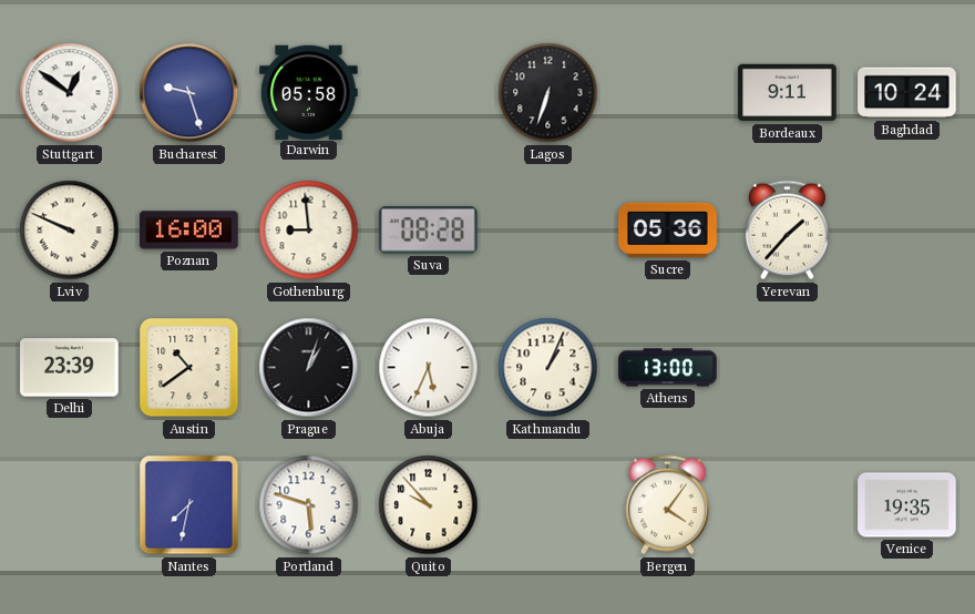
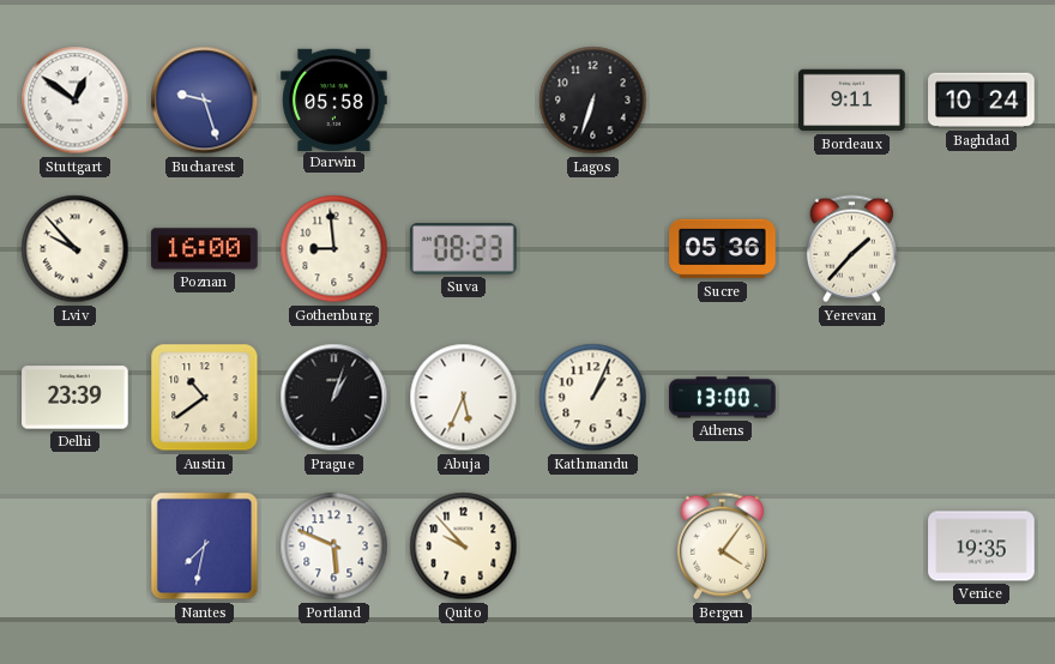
Lviv: 9:49 -> 9:53
Suva: 08:28 -> 08:23
Portland: 5:48 -> 5:49
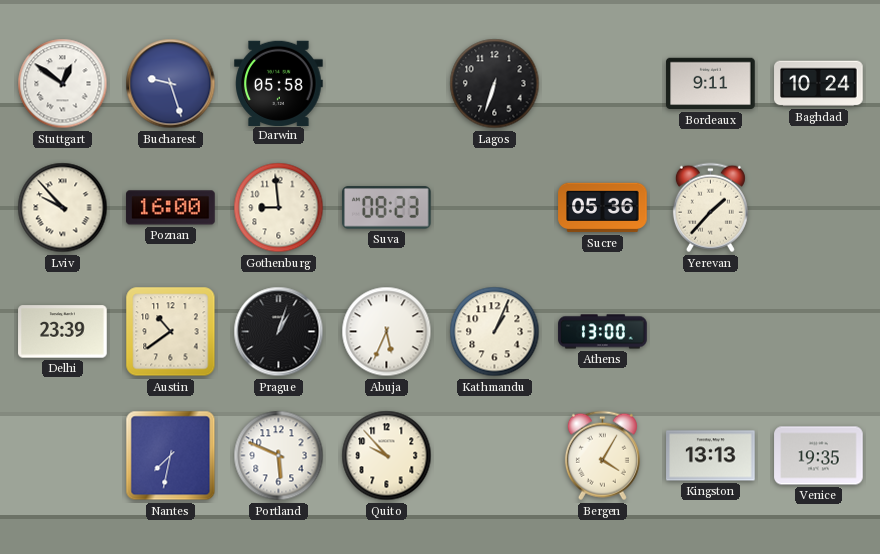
Bergen: 4:06 -> 4:05
Kingston: none -> 13:13
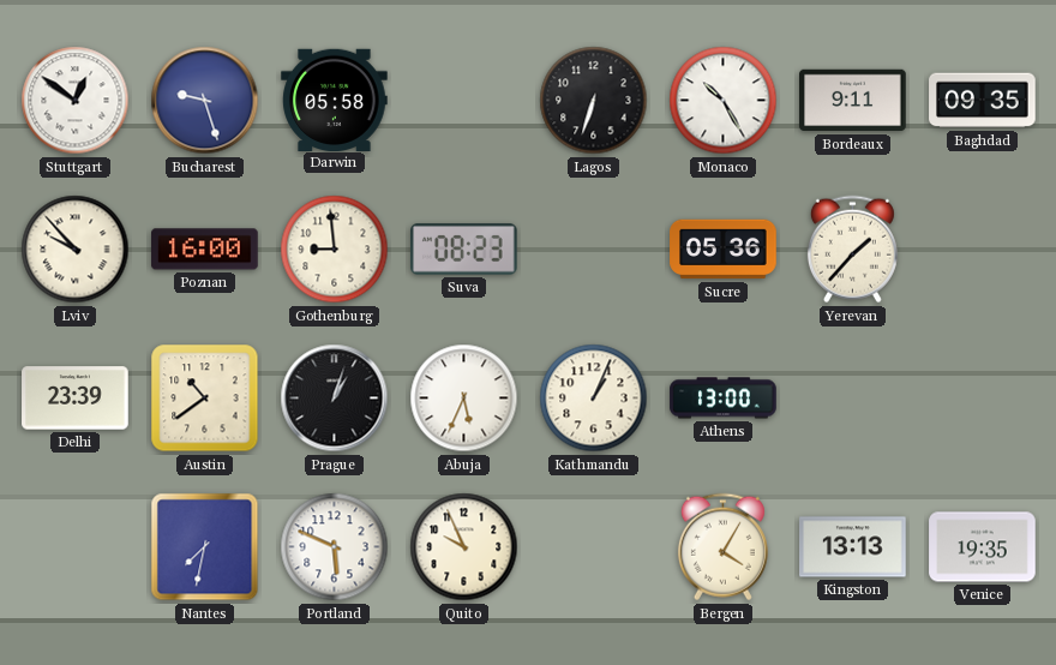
Monaco: none -> 10:25
Baghdad: 10:24 -> 09:35
Quito: 9:53 -> 9:56
